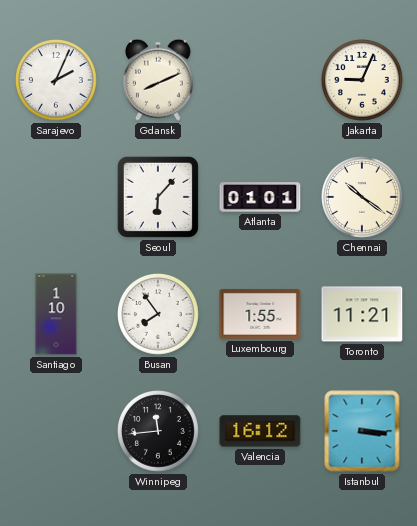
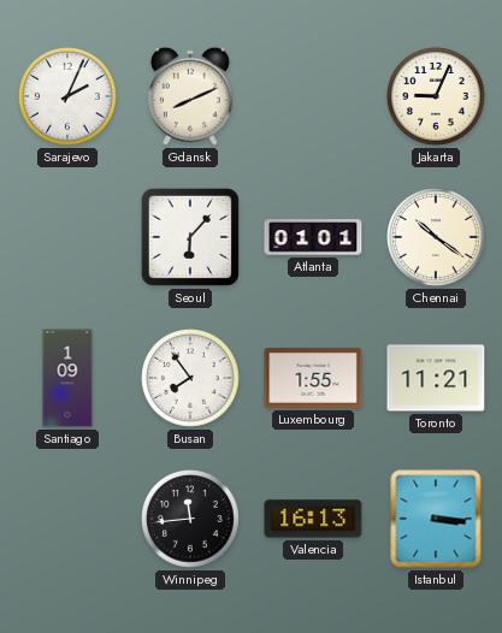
Santiago: 1:10 -> 1:09
Valencia: 16:12 -> 16:13
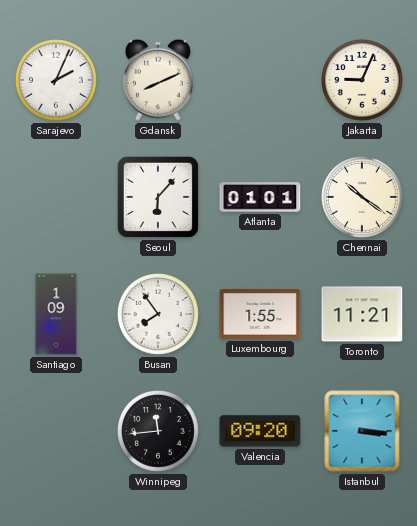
Valencia: 16:13 -> 09:20
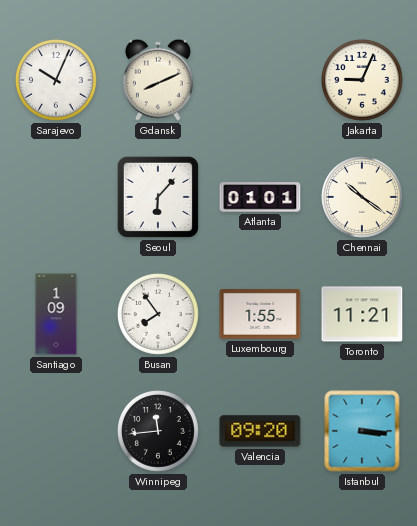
Sarajevo: 2:04 -> 10:04
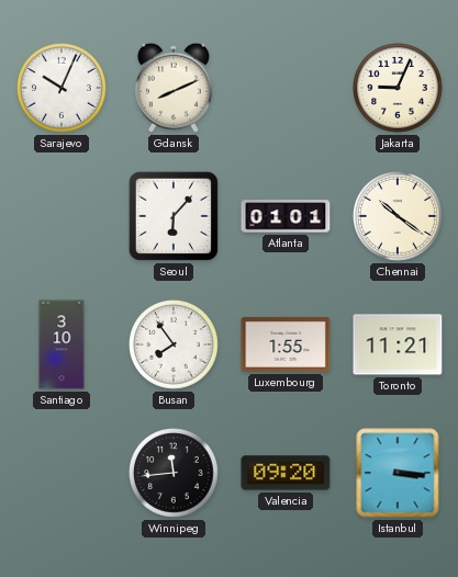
Santiago: 1:09 -> 3:10
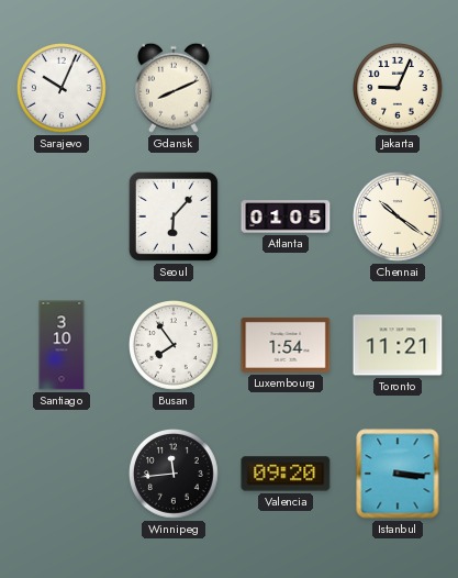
Atlanta: 01:01 -> 01:05
Luxembourg: 1:55 -> 1:54
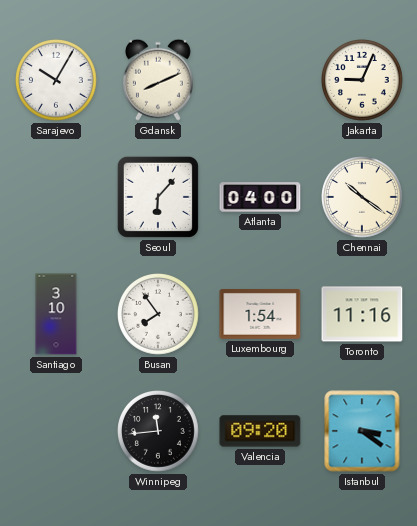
Sarajevo: 10:04 -> 10:05
Atlanta: 01:05 -> 04:00
Toronto: 11:21 -> 11:16
Istanbul: 3:16 -> 3:21
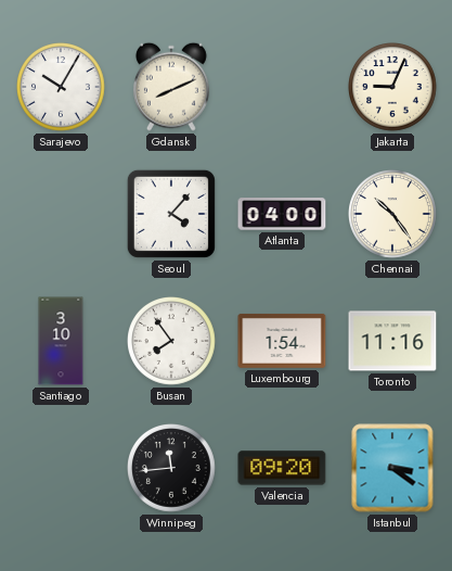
Seoul: 6:07 -> 4:07
Chennai: 10:21 -> 10:24
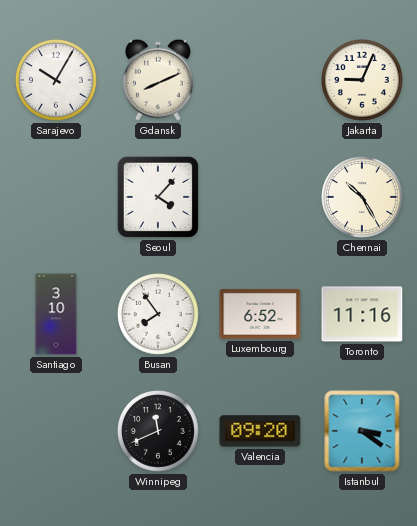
Atlanta: 04:00 -> none
Chennai: 10:24 -> 10:25
Luxembourg: 1:54 -> 6:52
Winnipeg: 11:44 -> 11:41
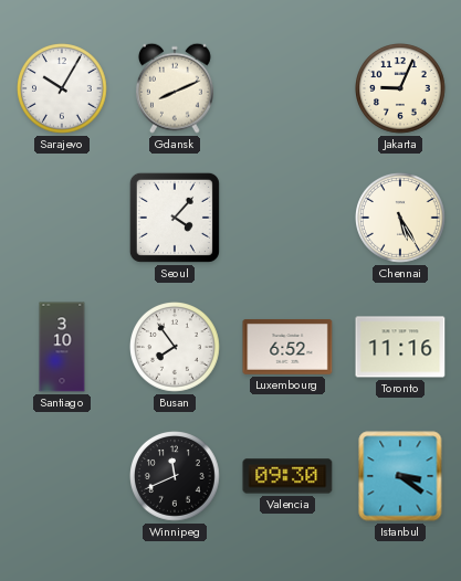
Chennai: 10:25 -> 5:25
Valencia: 09:20 -> 09:30
